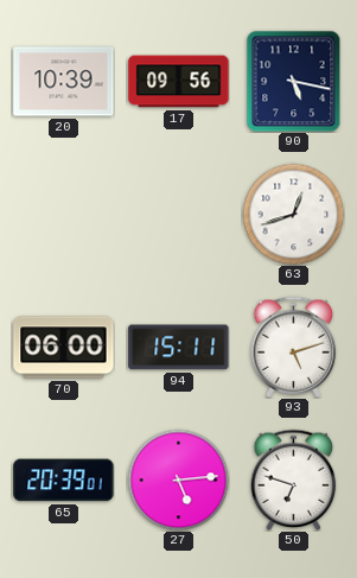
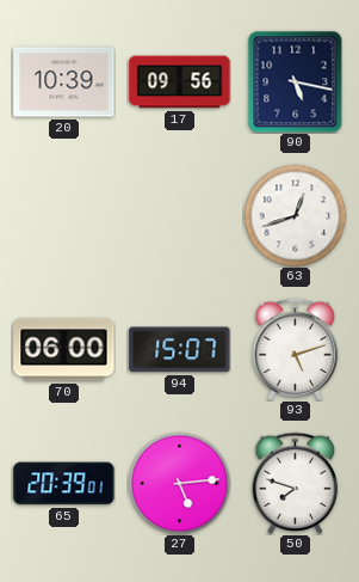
94: 15:11 -> 15:07
50: 6:48 -> 7:48
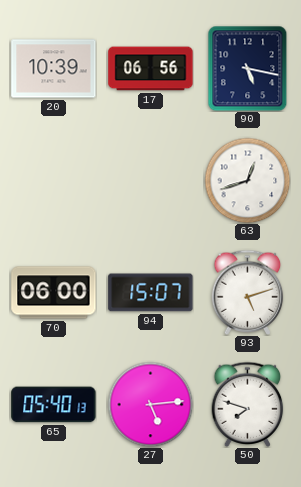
17: 09:56 -> 06:56
65: 20:39 -> 05:40
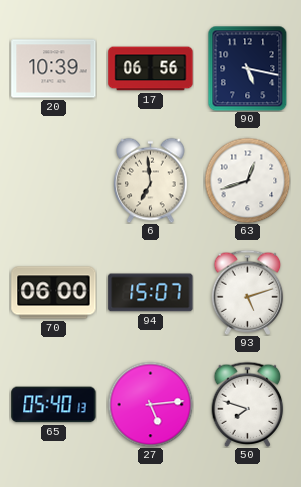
6: none -> 6:59
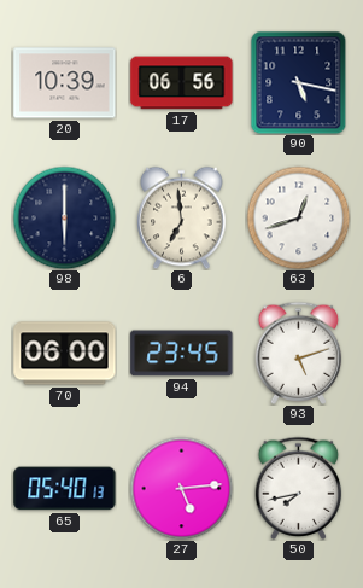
98: none -> 6:00
94: 15:07 -> 23:45
50: 7:48 -> 7:43
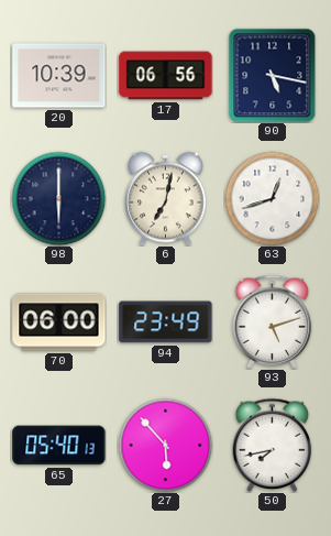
6: 6:59 -> 7:02
94: 23:45 -> 23:49
27: 5:14 -> 5:53
